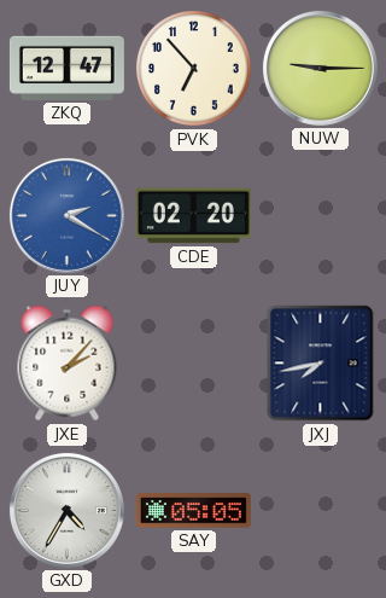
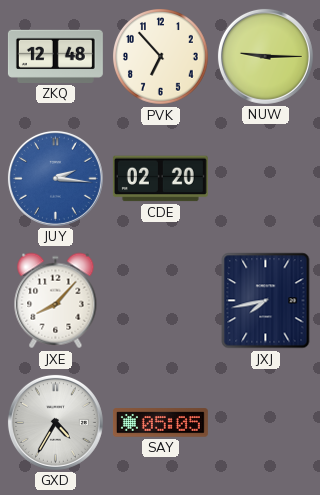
ZKQ: 12:47 -> 12:48
JUY: 2:20 -> 2:16
JXE: 2:07 -> 8:07
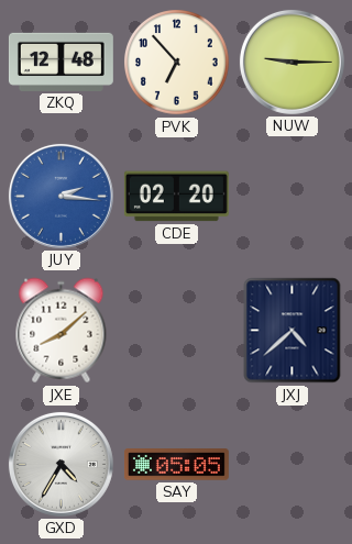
JXE: 8:07 -> 8:08
JXJ: 7:43 -> 4:38
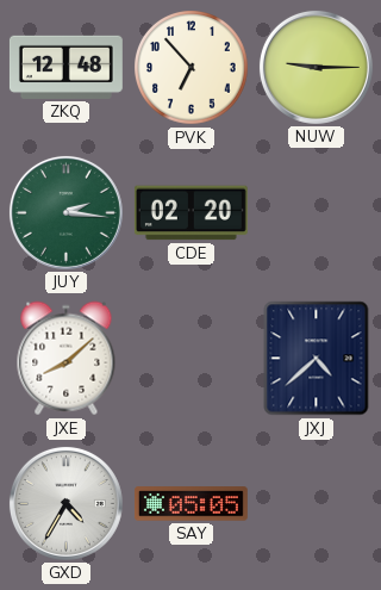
JUY dial: blue -> green
